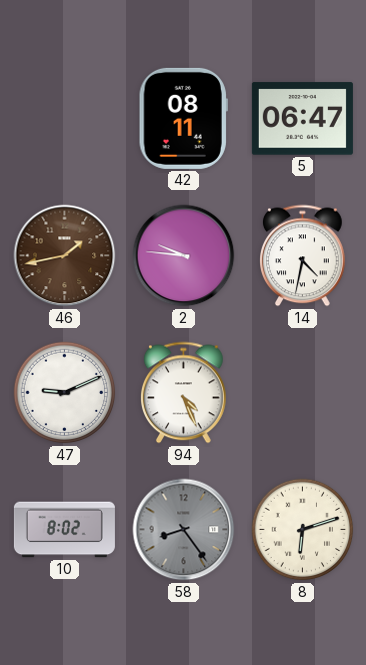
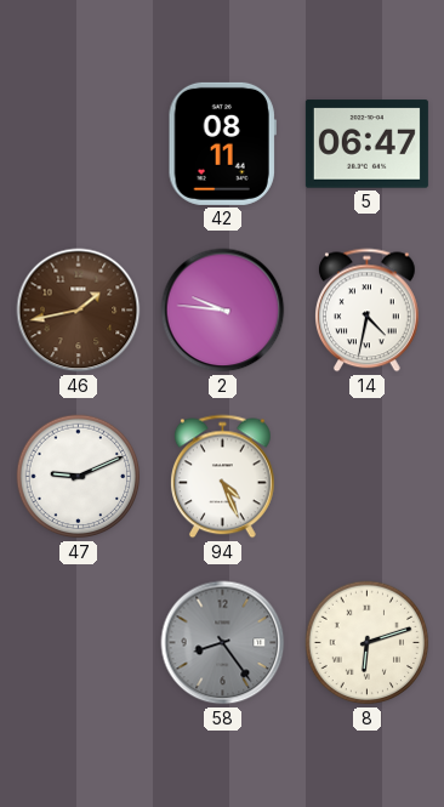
10: 8:02 -> none
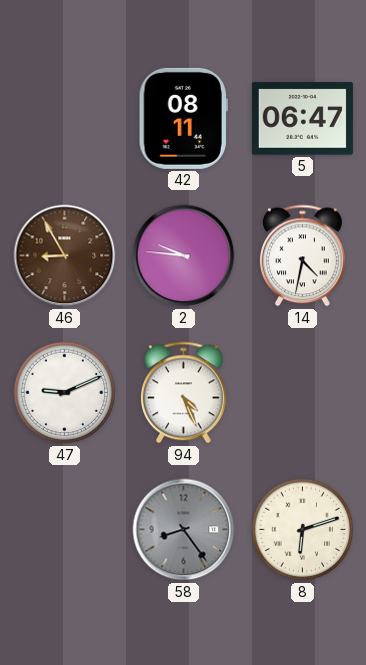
46: 1:43 -> 8:55
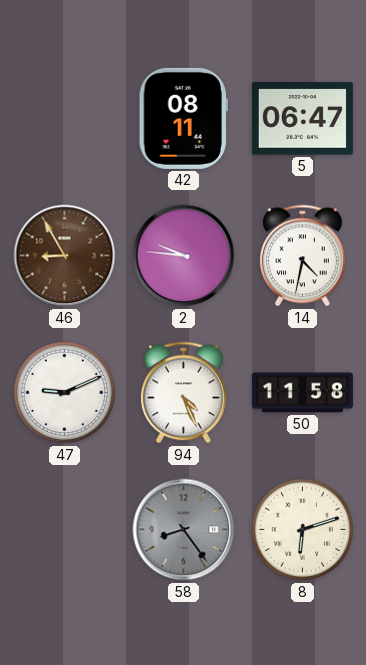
50: none -> 11:58
